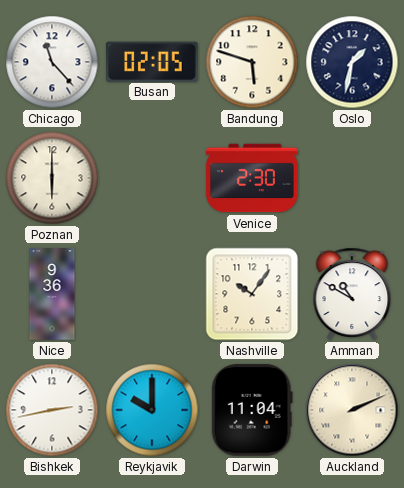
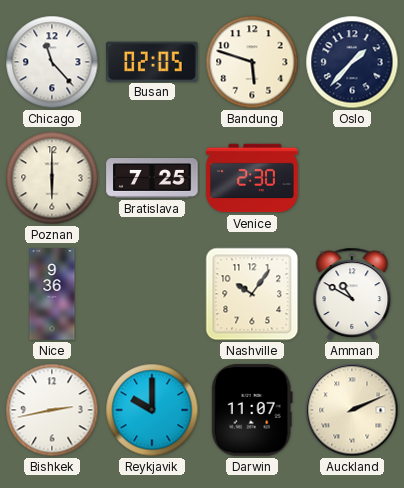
Oslo: 1:32 -> 1:37
Bratislava: none -> 7:25
Darwin: 11:04 -> 11:07
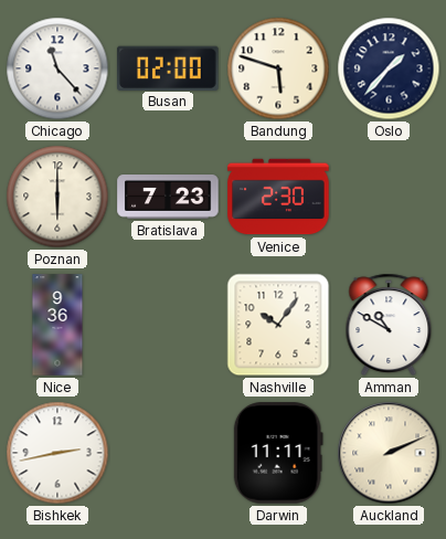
Busan: 02:05 -> 02:00
Bratislava: 7:25 -> 7:23
Reykjavik: 10:00 -> none
Darwin: 11:07 -> 11:11
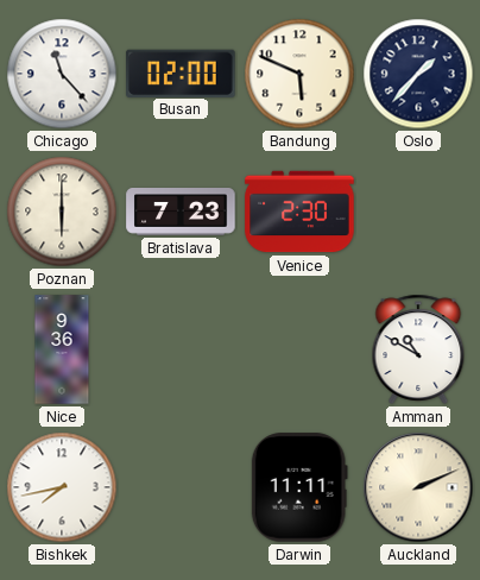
Bandung: 5:48 -> 5:49
Nashville: 10:06 -> none
Bishkek: 2:43 -> 7:43
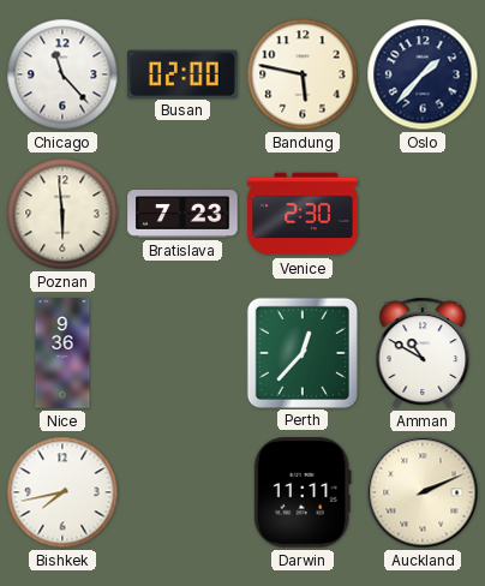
Bandung: 5:49 -> 5:47
Poznan: 6:00 -> 5:59
Perth: none -> 12:37
